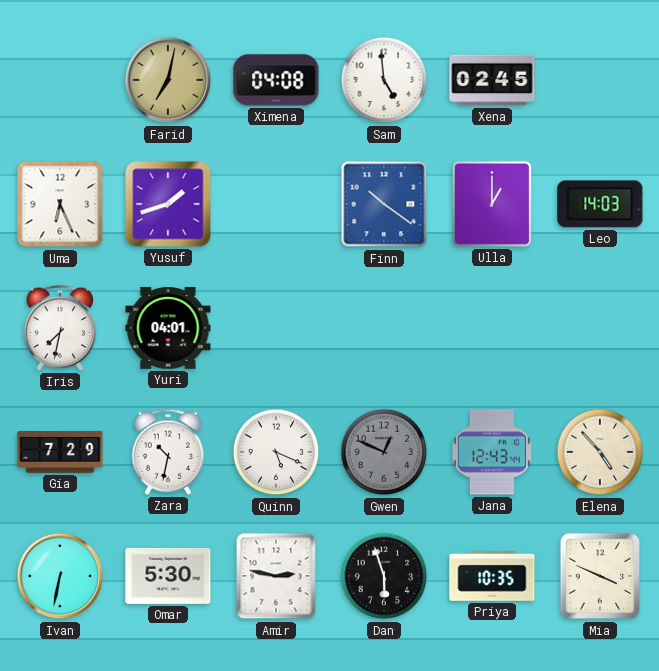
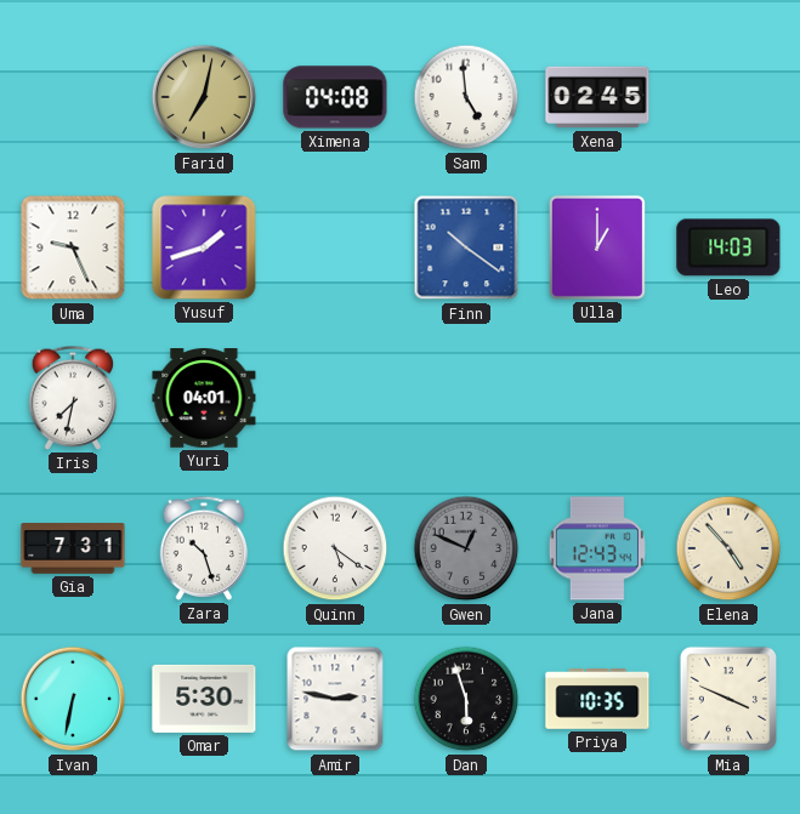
Uma: 6:26 -> 9:26
Gia: 7:29 -> 7:31
Zara: 10:32 -> 10:27
Quinn: 5:19 -> 5:21
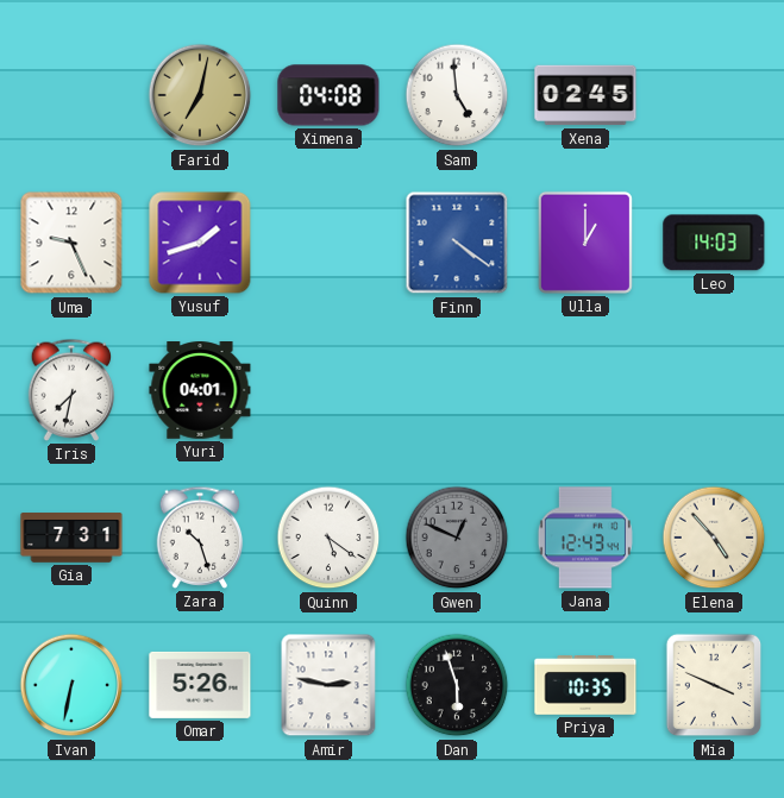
Finn: 10:21 -> 4:21
Omar: 5:30 -> 5:26
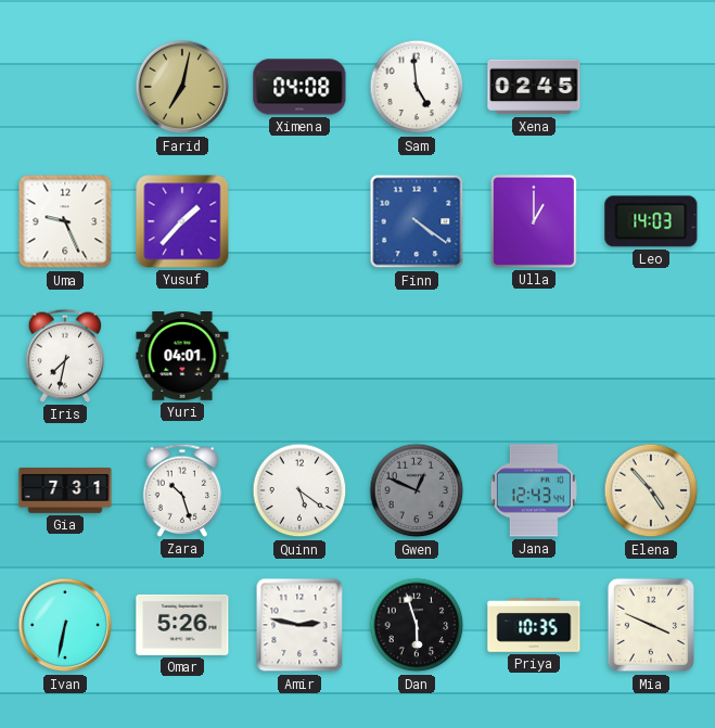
Yusuf: 1:42 -> 1:37
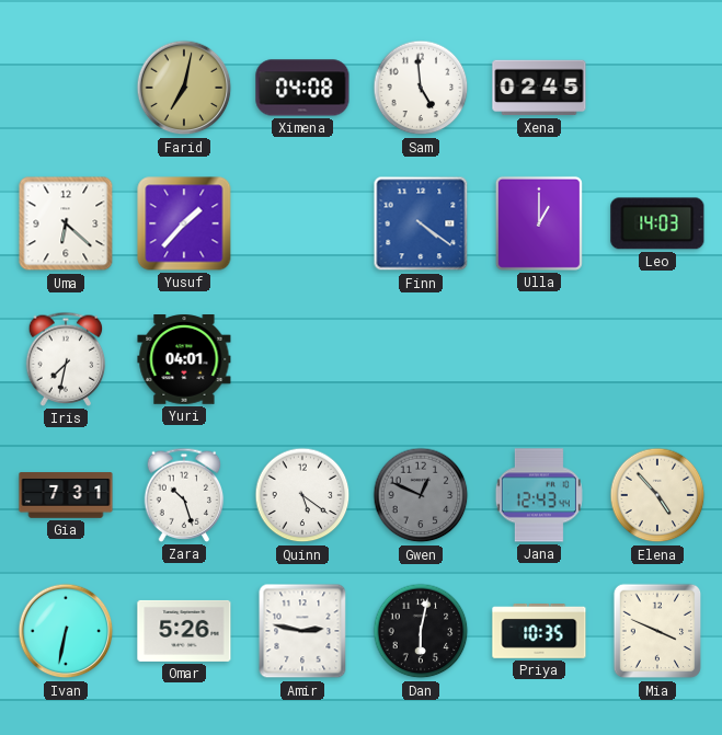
Uma: 9:26 -> 6:22
Dan: 5:57 -> 6:02
